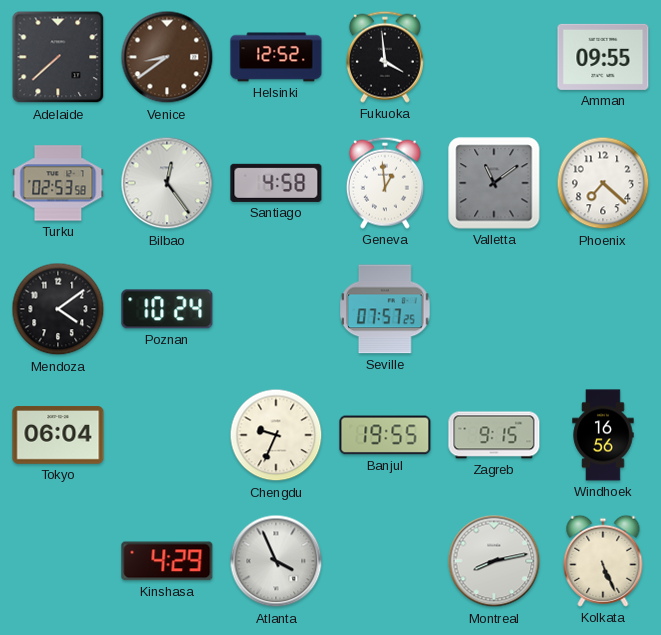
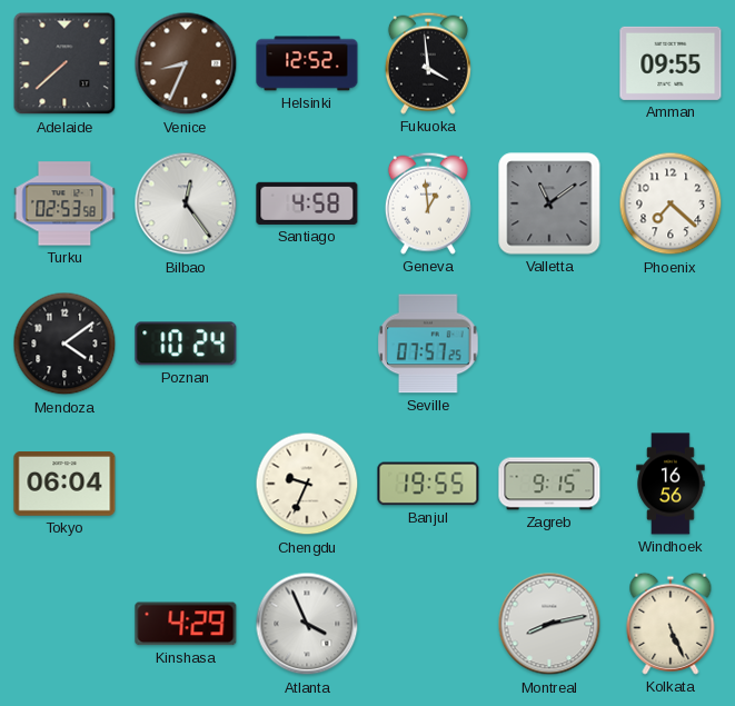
Venice: 8:39 -> 8:34
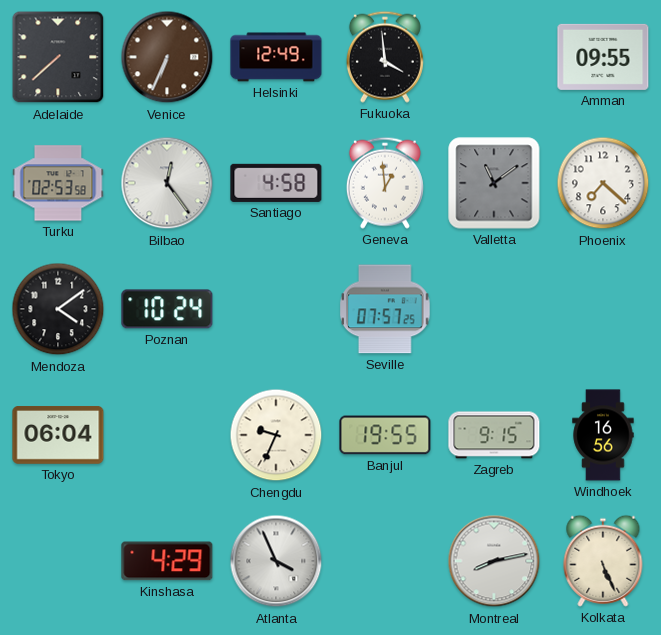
Venice: 8:34 -> 6:34
Helsinki: 12:52 -> 12:49
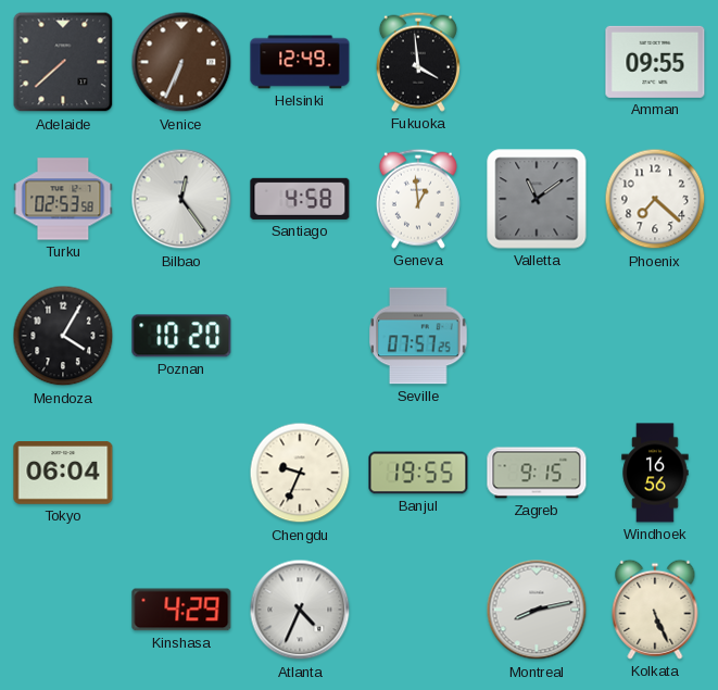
Mendoza: 4:09 -> 4:05
Poznan: 10:24 -> 10:20
Atlanta: 3:56 -> 4:34
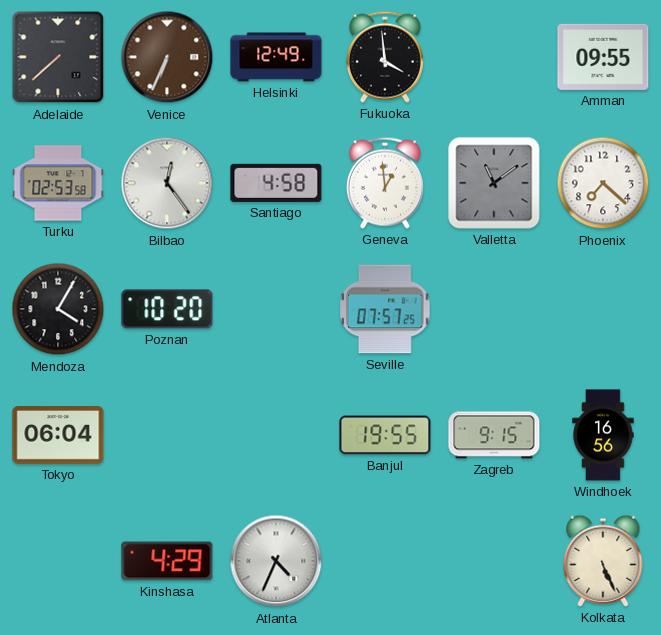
Chengdu: 9:34 -> none
Montreal: 8:13 -> none
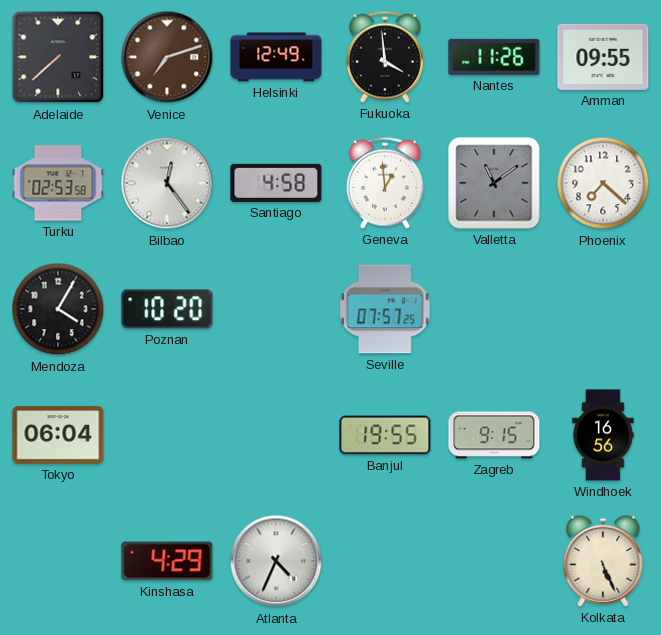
Venice: 6:34 -> 7:12
Nantes: none -> 11:26
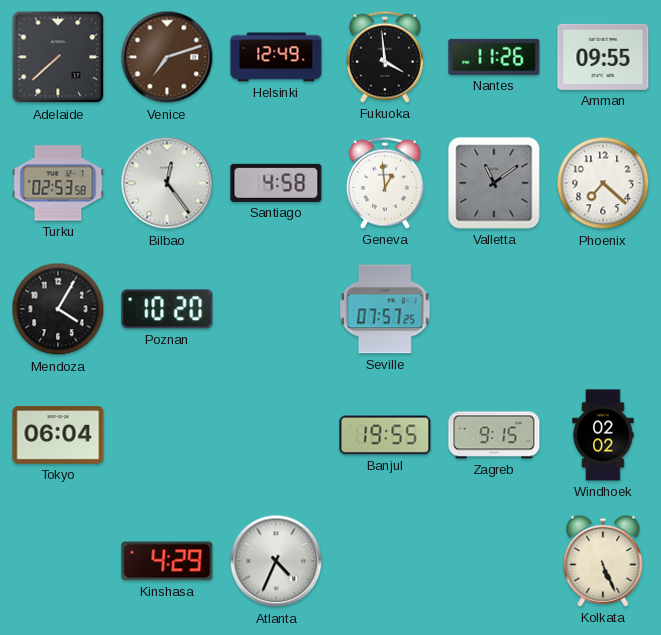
Windhoek: 16:56 -> 02:02
